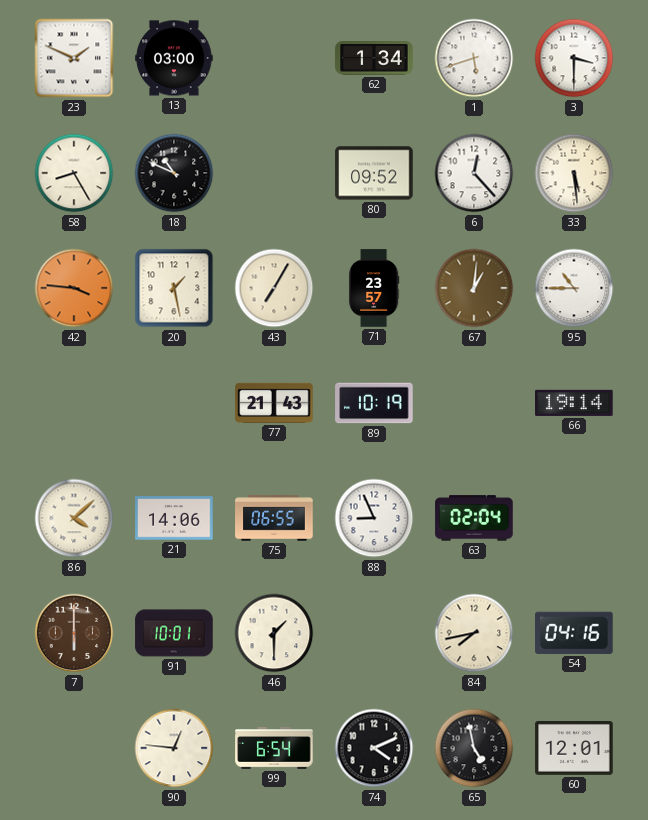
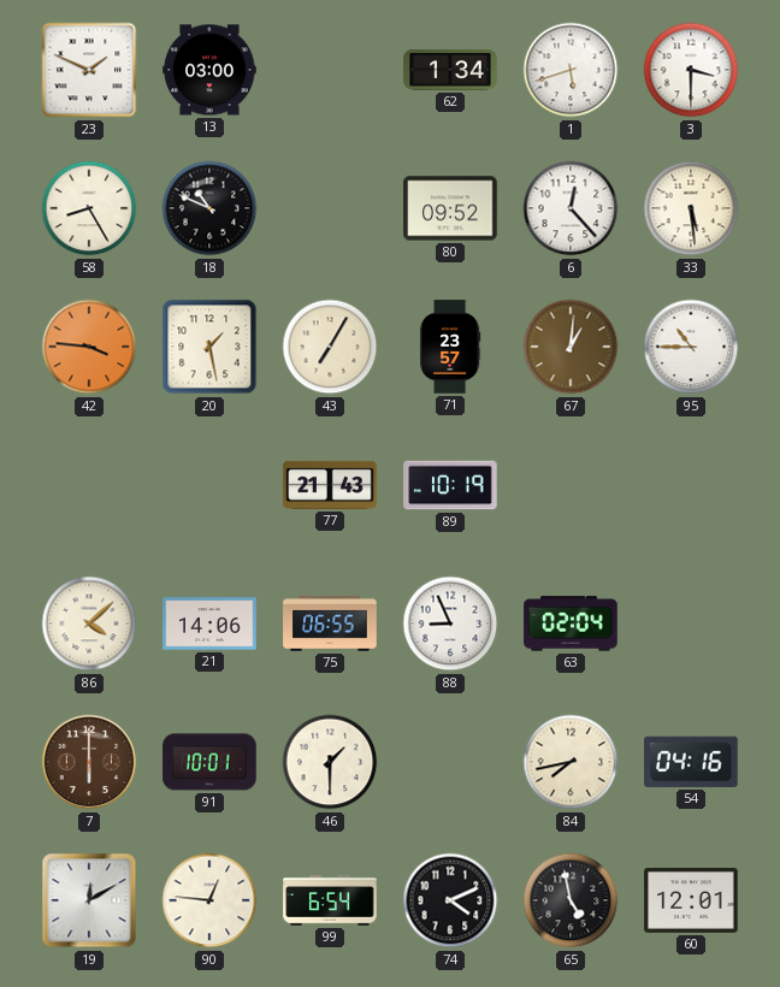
66: 19:14 -> none
19: none -> 12:10
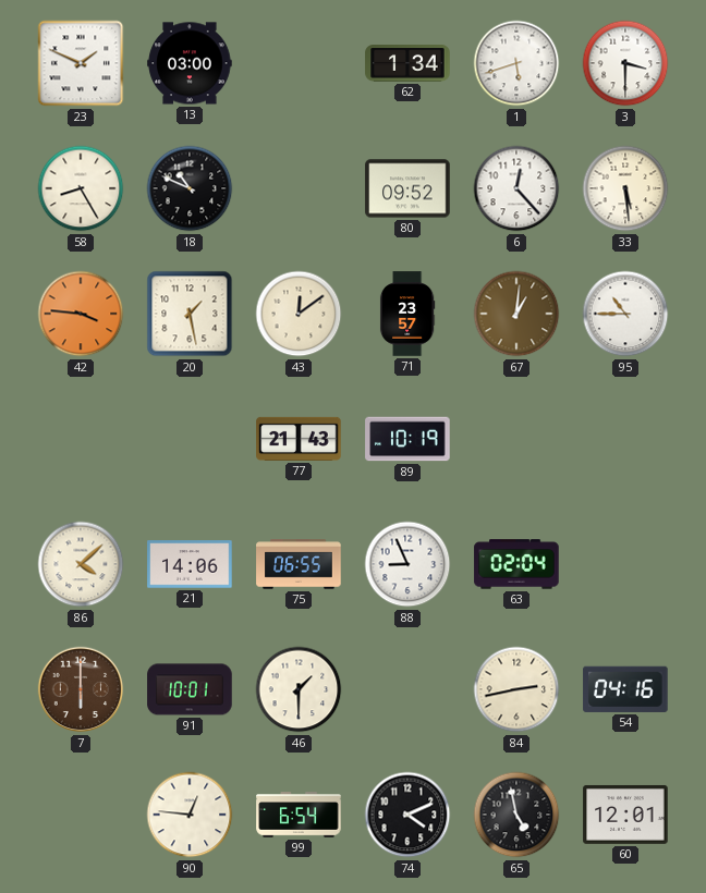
43: 7:05 -> 12:09
84: 7:43 -> 2:43
19: 12:10 -> none
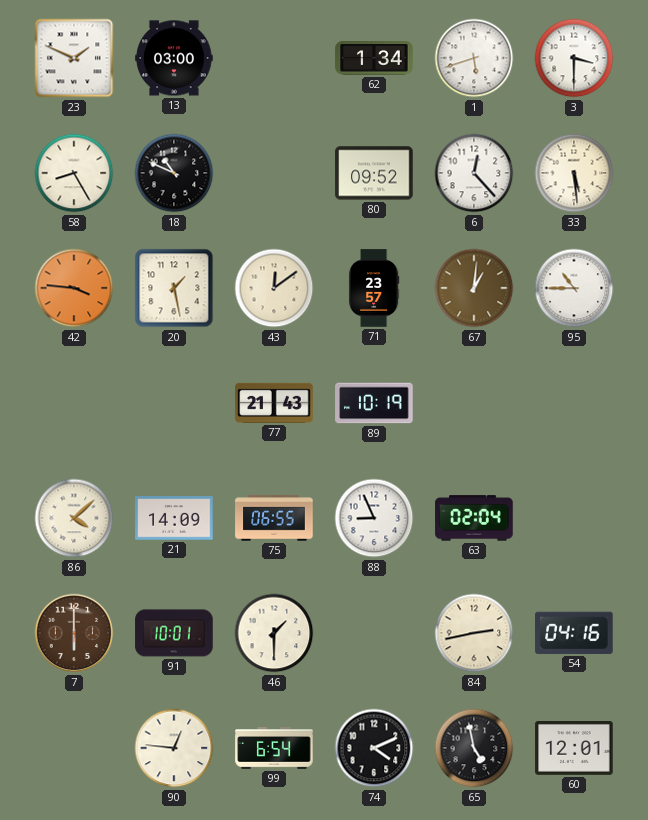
21: 14:06 -> 14:09
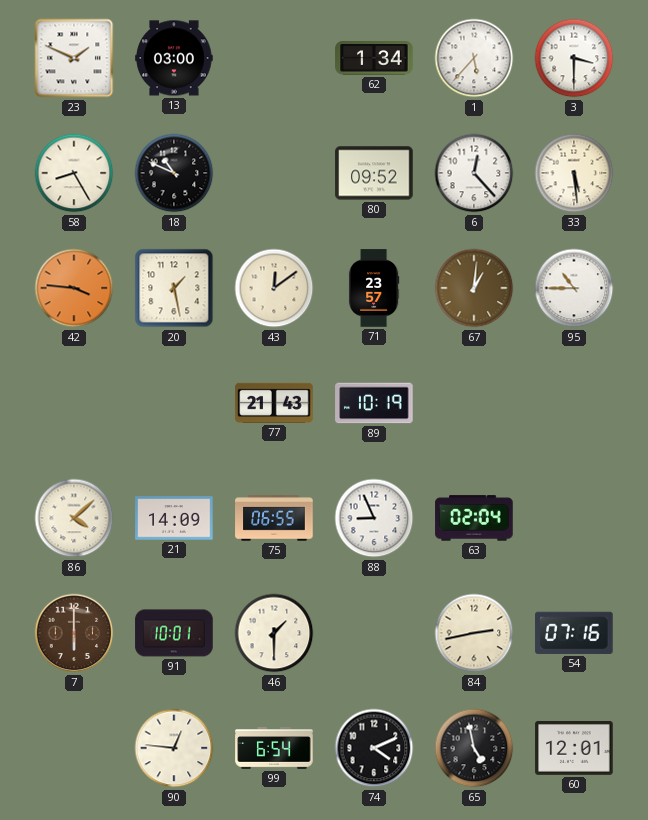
1: 5:42 -> 5:37
54: 04:16 -> 07:16
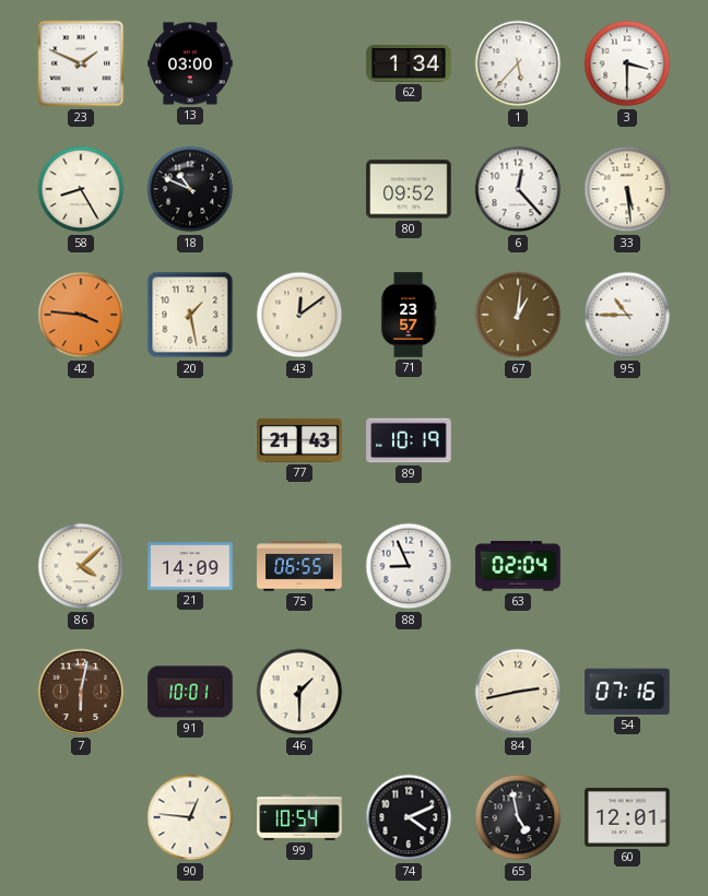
7: 6:00 -> 6:02
99: 6:54 -> 10:54
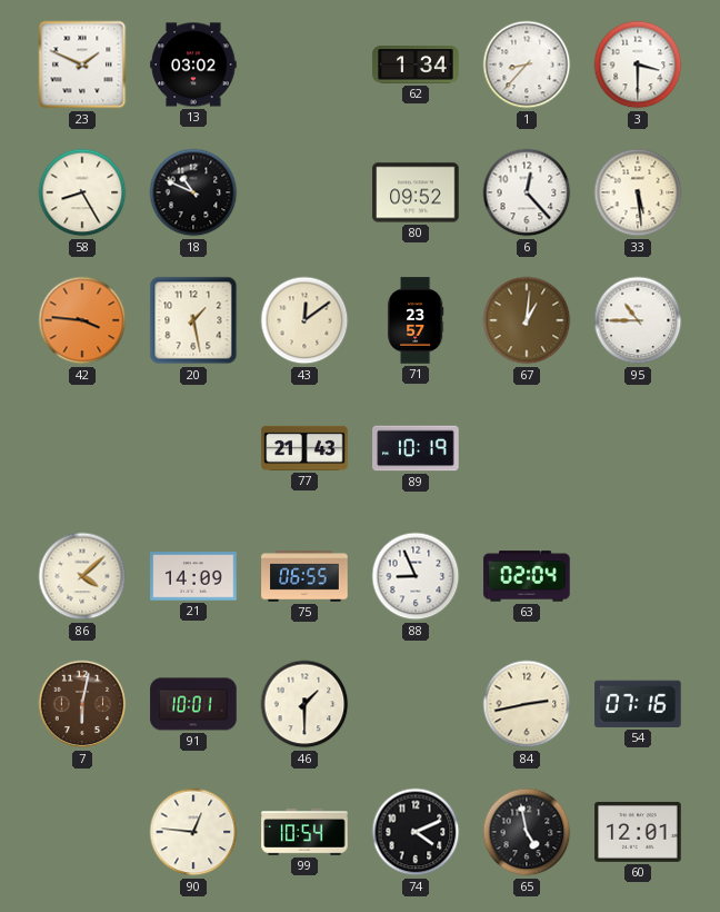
13: 03:00 -> 03:02
1: 5:37 -> 8:37
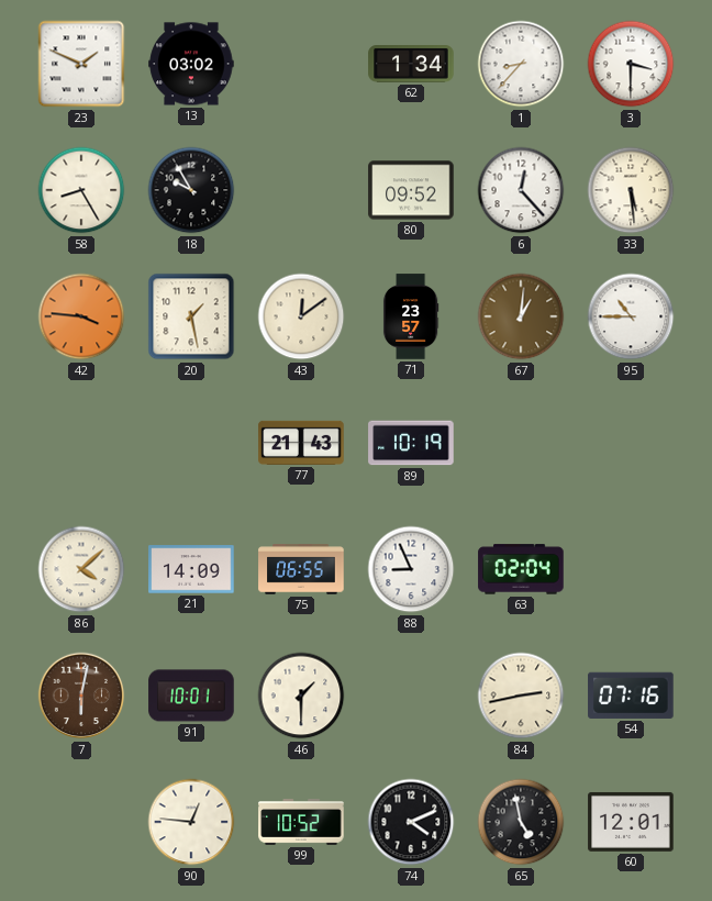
18: 10:49 -> 9:55
99: 10:54 -> 10:52
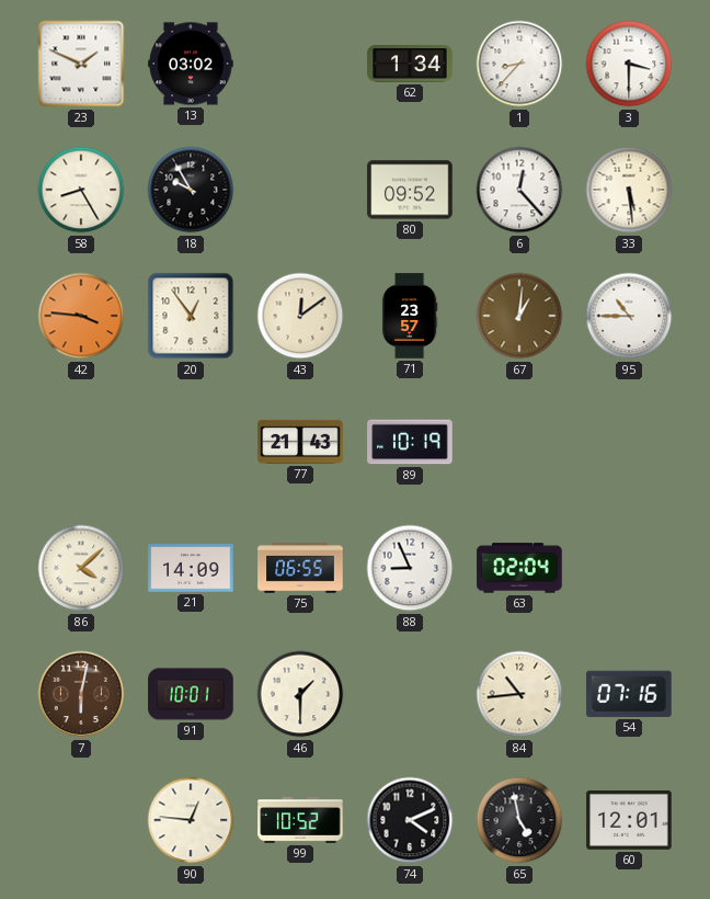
20: 1:28 -> 12:54
84: 2:43 -> 10:44
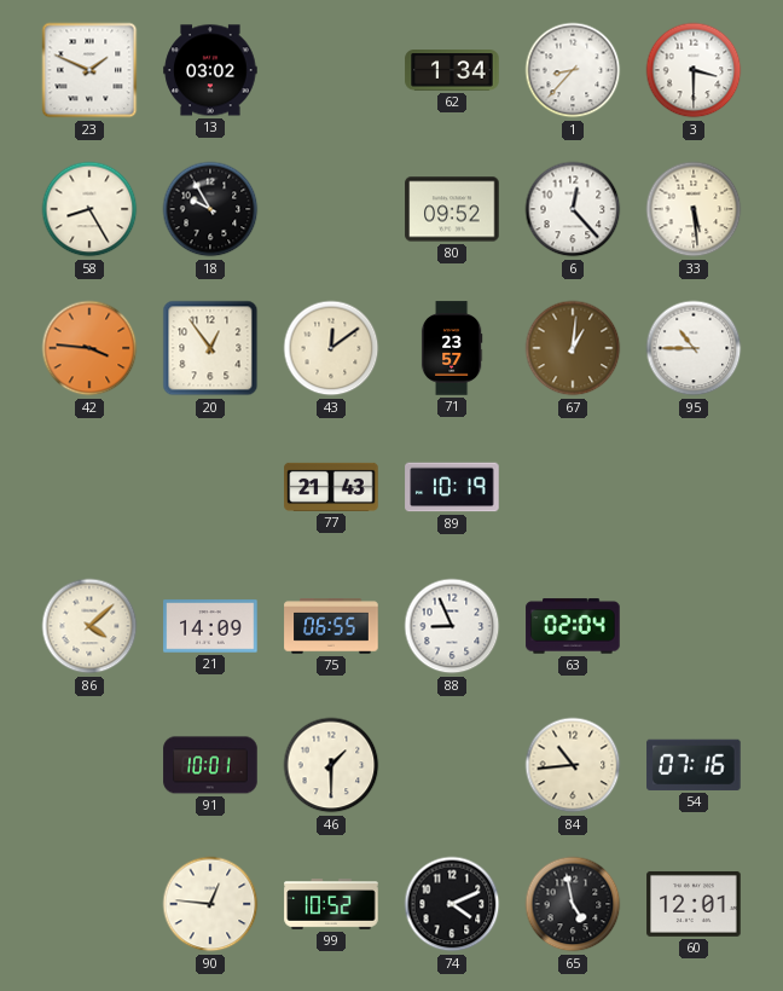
7: 6:02 -> none
